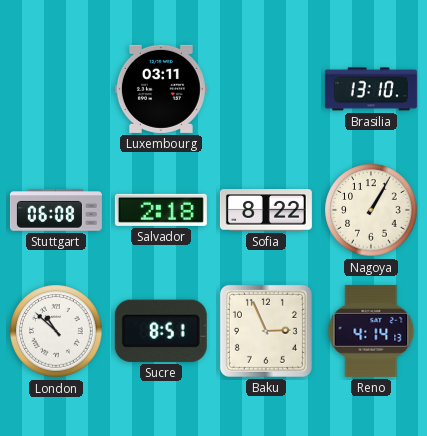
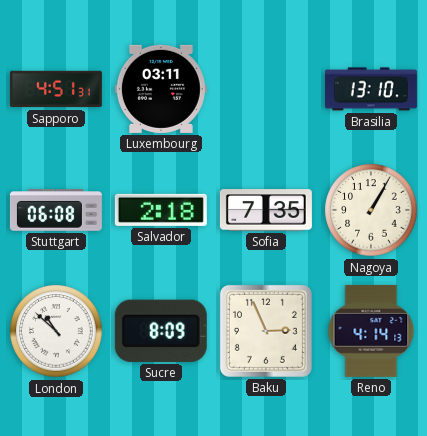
Sapporo: none -> 4:51
Sofia: 8:22 -> 7:35
Sucre: 8:51 -> 8:09
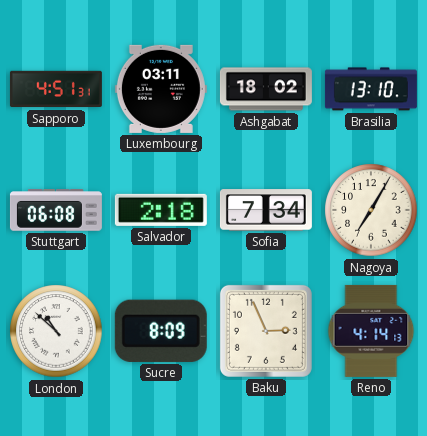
Ashgabat: none -> 18:02
Sofia: 7:35 -> 7:34
Nagoya: 1:05 -> 7:05
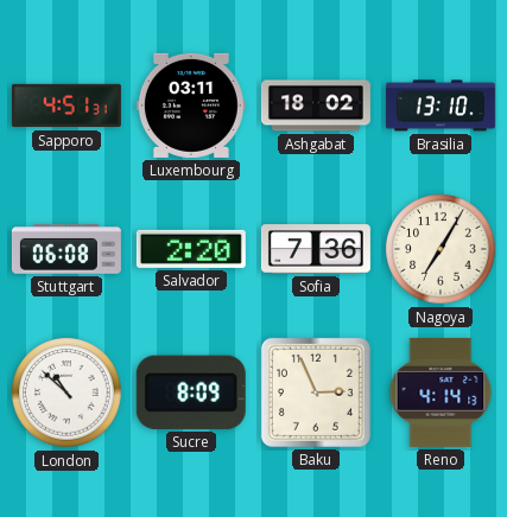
Salvador: 2:18 -> 2:20
Sofia: 7:34 -> 7:36
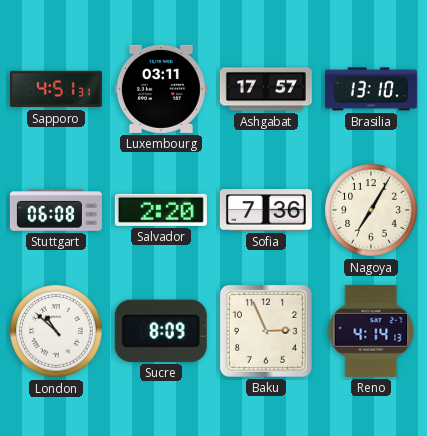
Ashgabat: 18:02 -> 17:57
